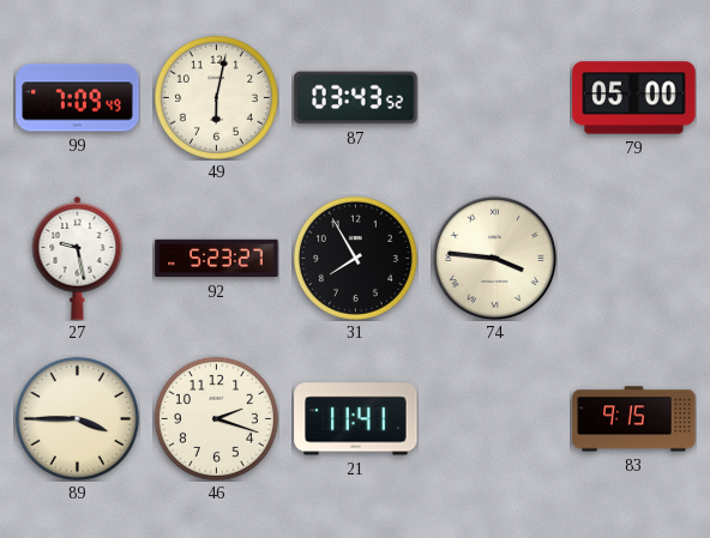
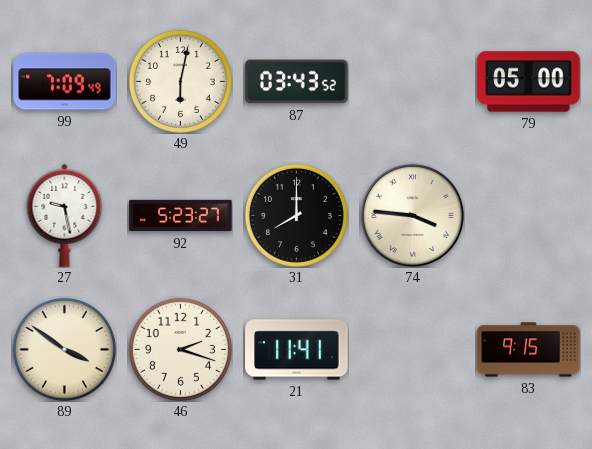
31: 7:55 -> 8:00
89: 3:45 -> 3:51
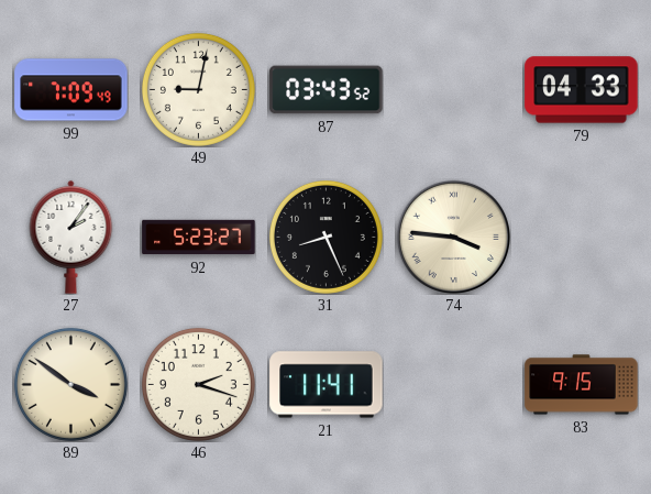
49: 6:02 -> 9:02
79: 05:00 -> 04:33
27: 9:28 -> 2:06
31: 8:00 -> 8:26
